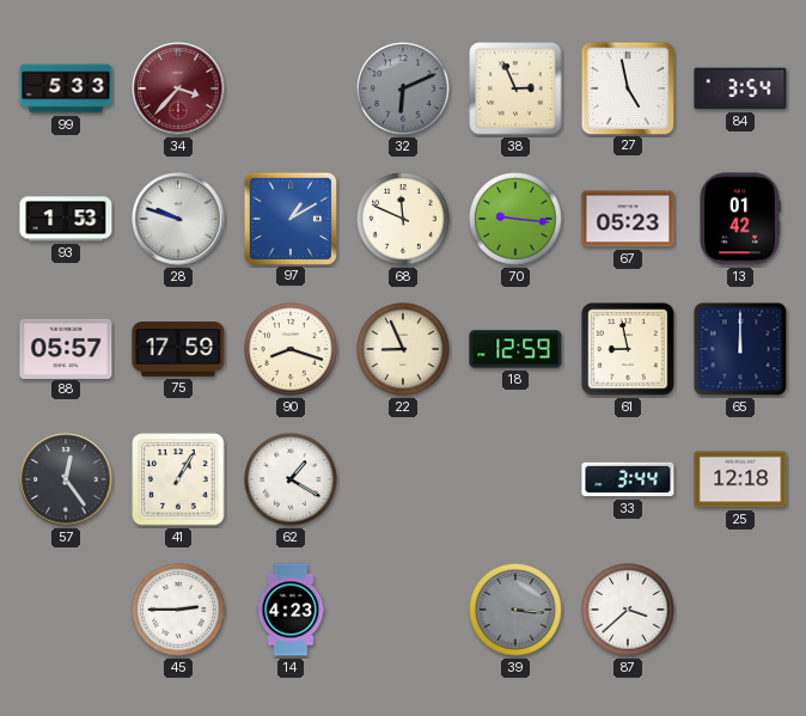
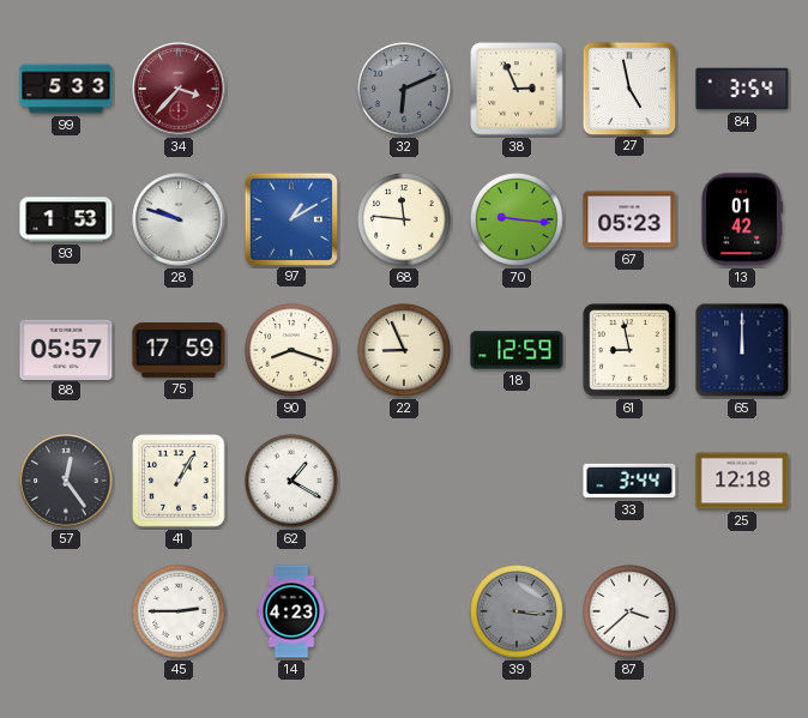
68: 11:49 -> 11:46
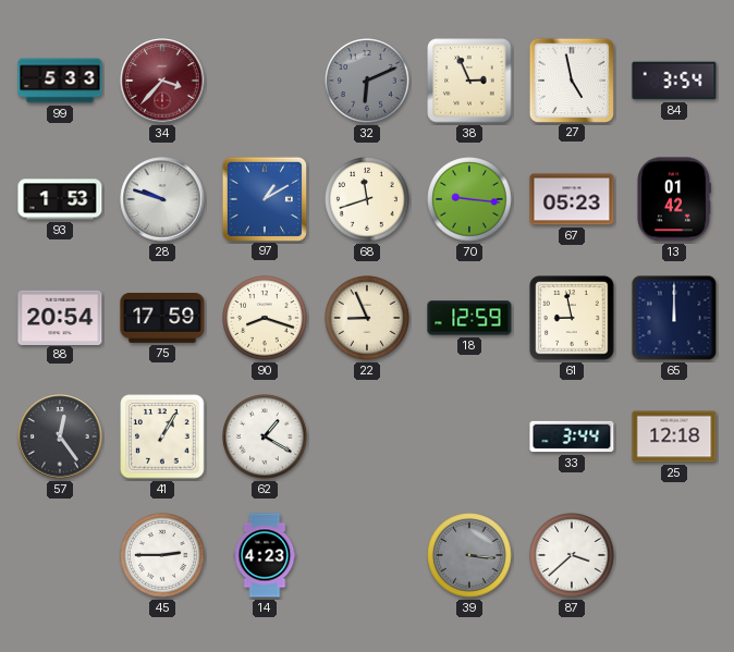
68: 11:46 -> 11:42
88: 05:57 -> 20:54
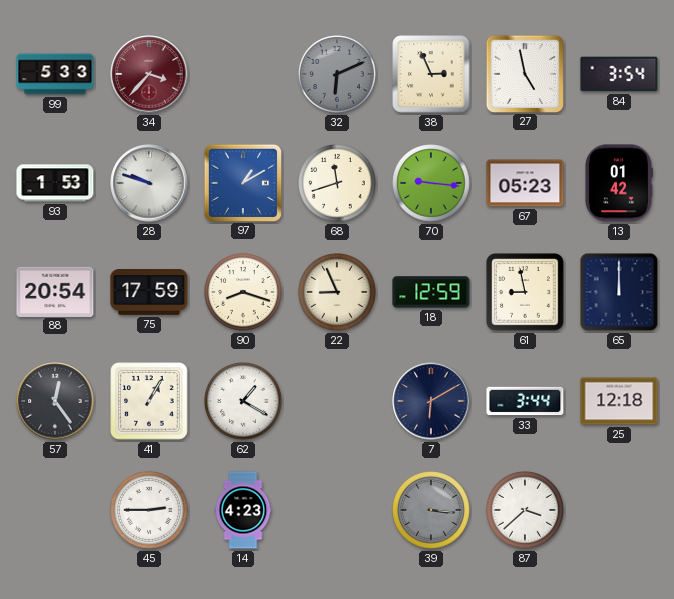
7: none -> 6:10
